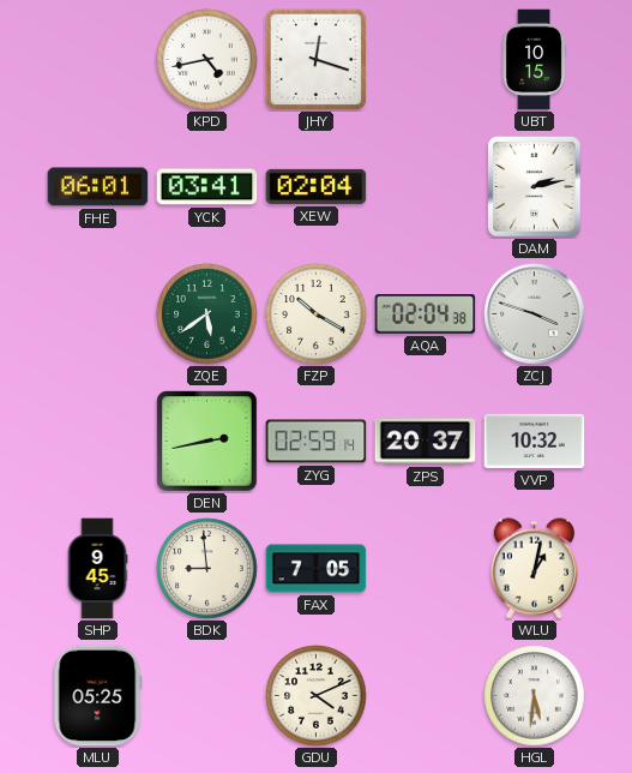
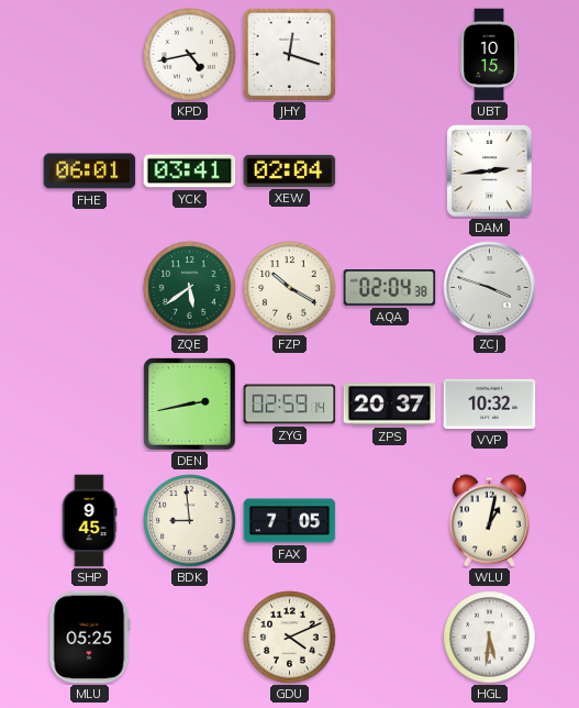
DAM: 2:13 -> 2:44
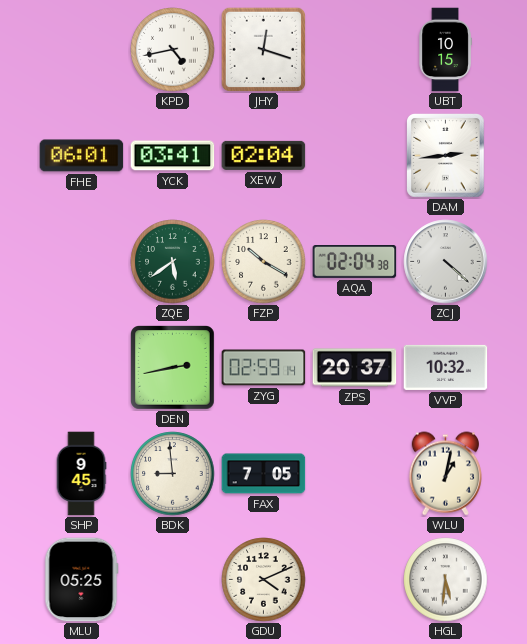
ZCJ: 3:48 -> 4:22
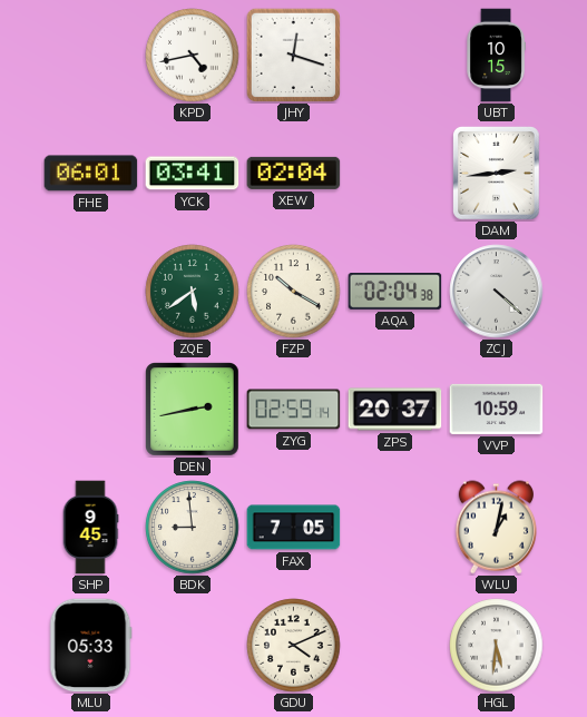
VVP: 10:32 -> 10:59
MLU: 05:25 -> 05:33
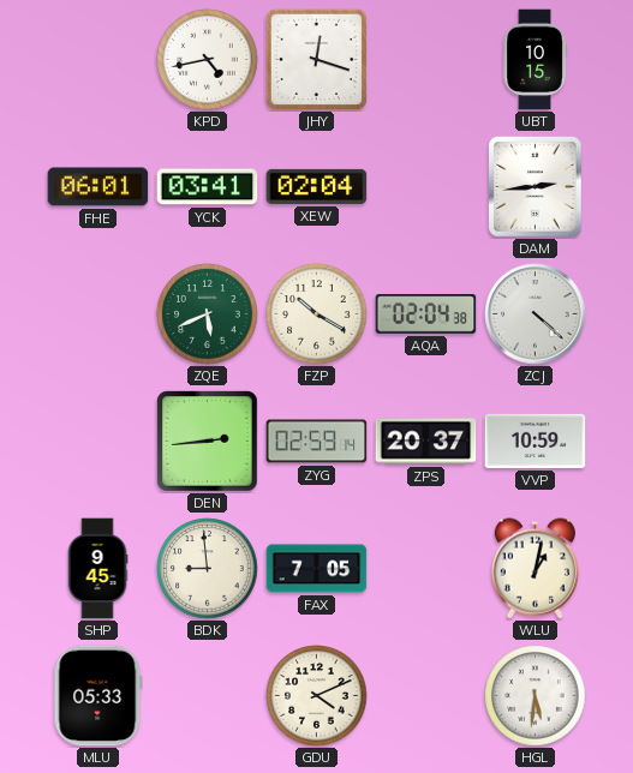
ZQE: 5:39 -> 5:41
DEN: 2:43 -> 2:44
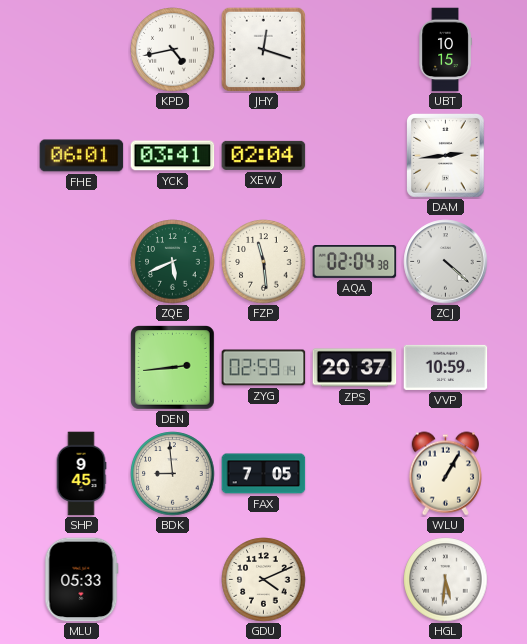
FZP: 10:20 -> 11:29
WLU: 1:02 -> 1:05
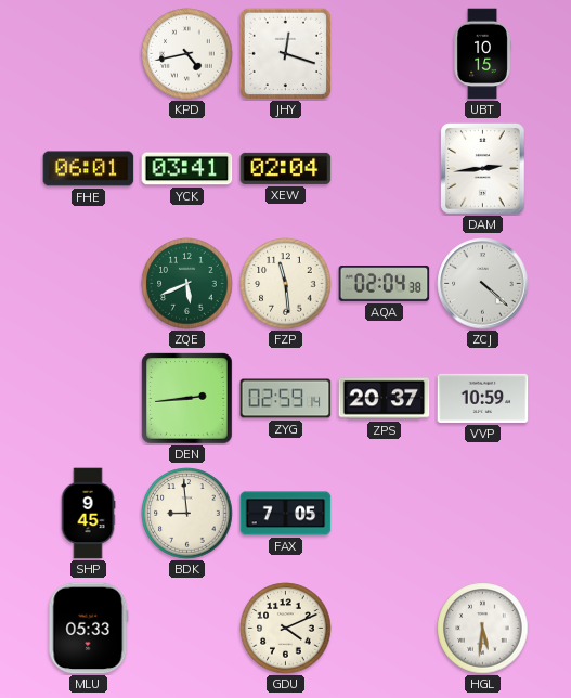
WLU: 1:05 -> none
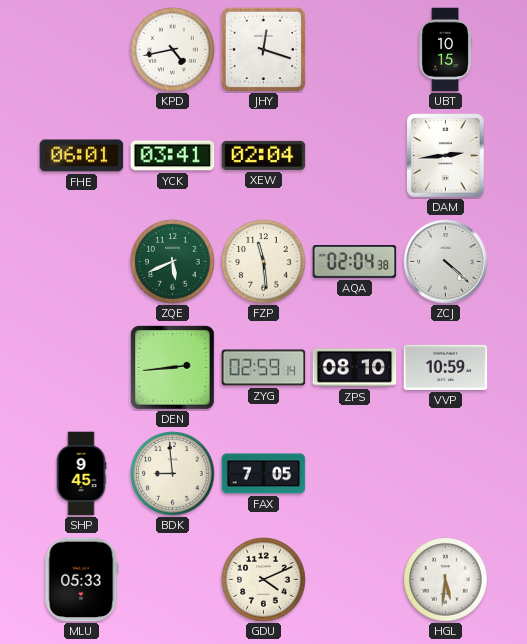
ZPS: 20:37 -> 08:10
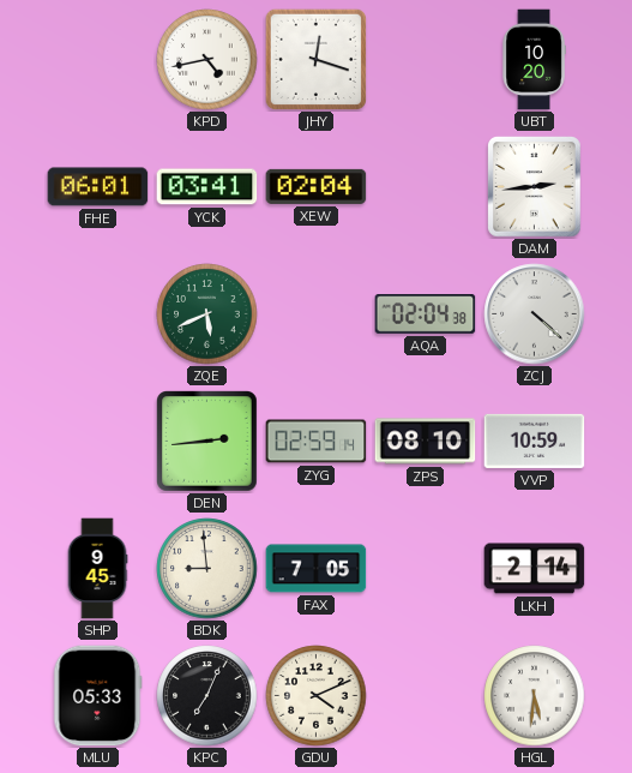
UBT: 10:15 -> 10:20
FZP: 11:29 -> none
LKH: none -> 2:14
KPC: none -> 7:04
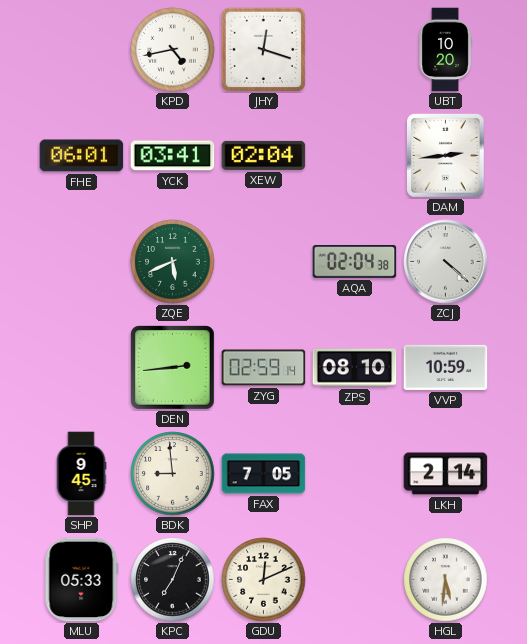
GDU: 4:11 -> 12:11
